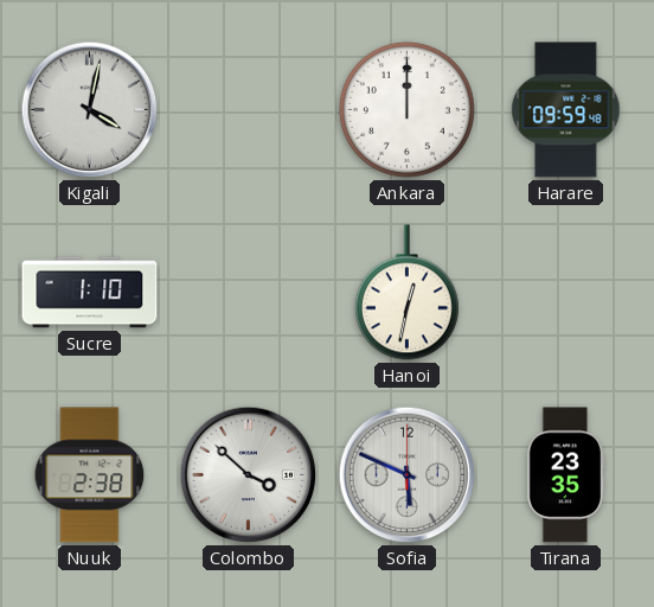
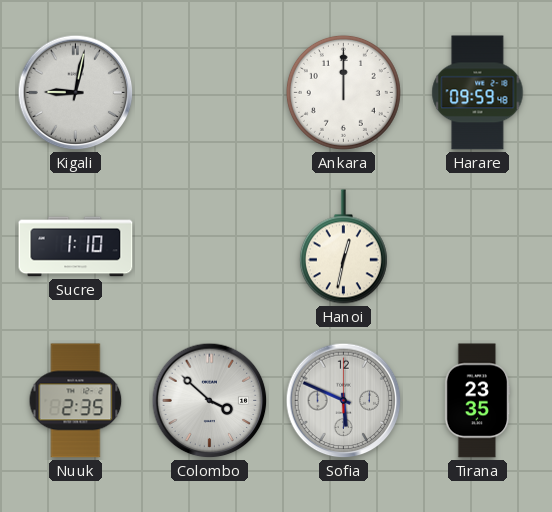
Kigali: 4:02 -> 9:02
Nuuk: 2:38 -> 2:35
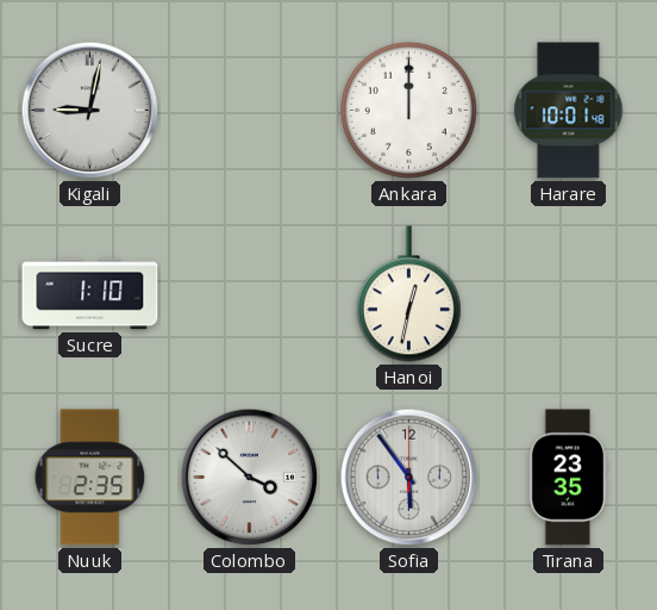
Harare: 09:59 -> 10:01
Sofia: 5:49 -> 5:54
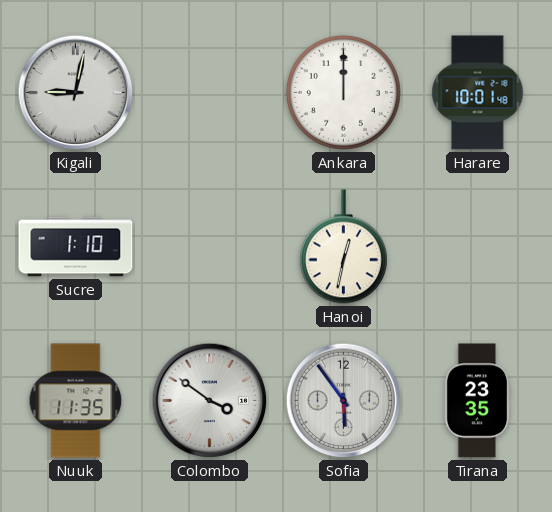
Nuuk: 2:35 -> 11:35
Colombo: 3:52 -> 3:51
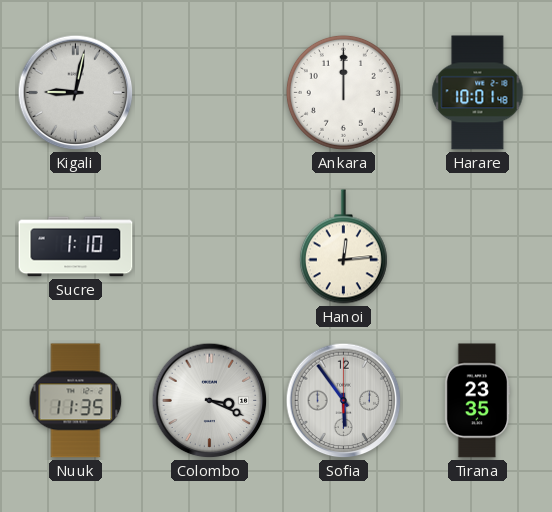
Hanoi: 12:32 -> 12:14
Colombo: 3:51 -> 3:19
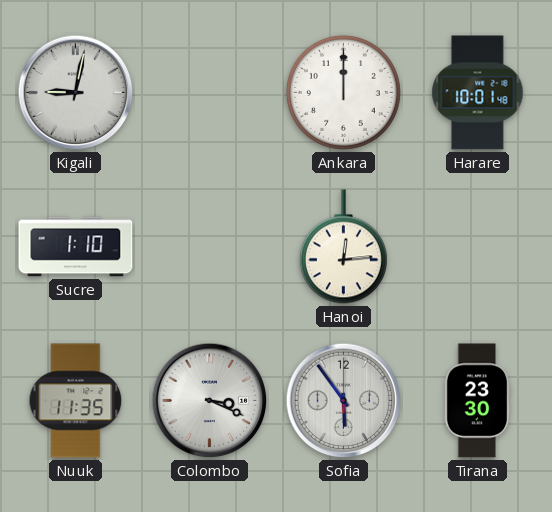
Tirana: 23:35 -> 23:30
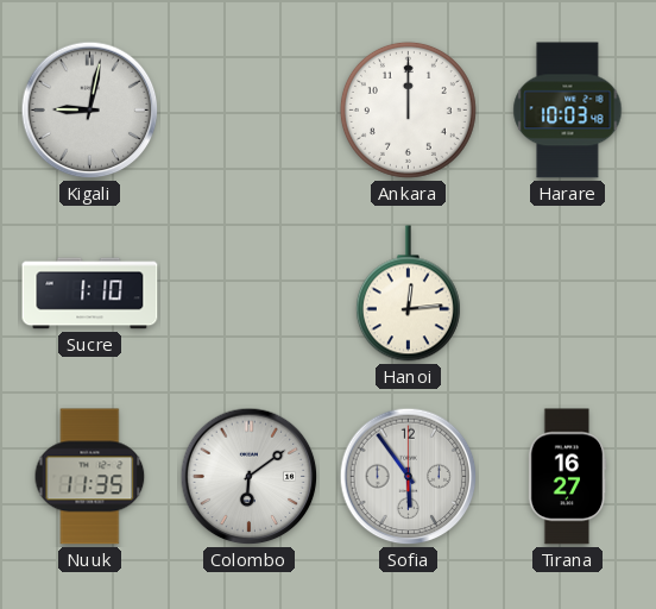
Harare: 10:01 -> 10:03
Colombo: 3:19 -> 6:09
Tirana: 23:30 -> 16:27
